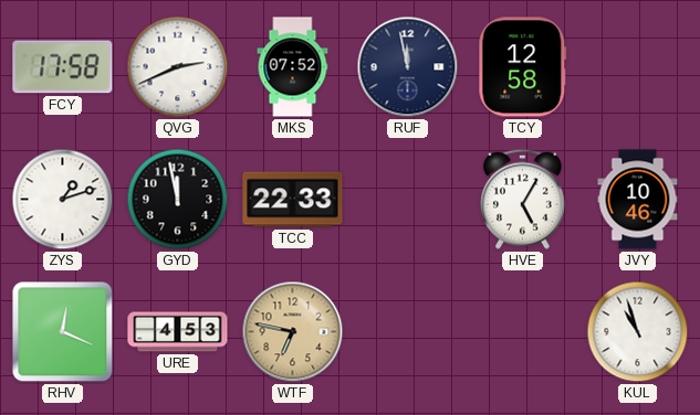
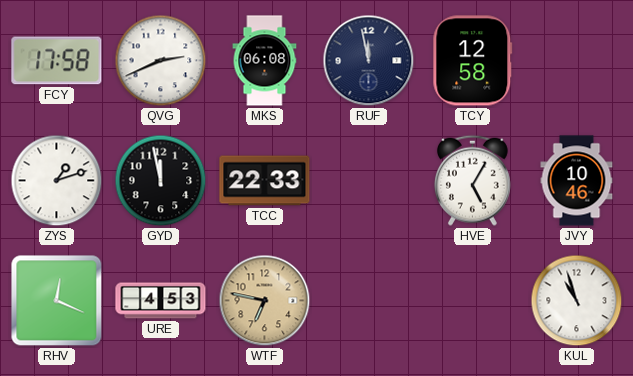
MKS: 07:52 -> 06:08
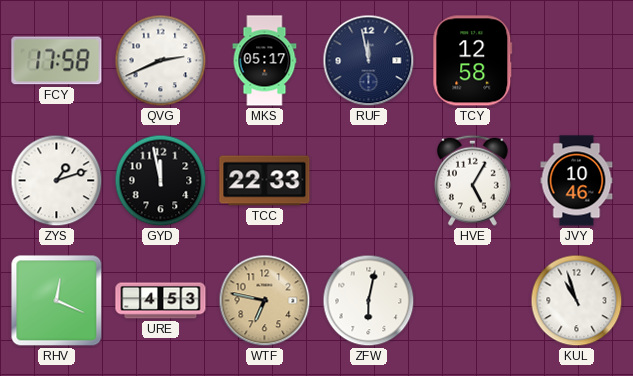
MKS: 06:08 -> 05:17
ZFW: none -> 6:02
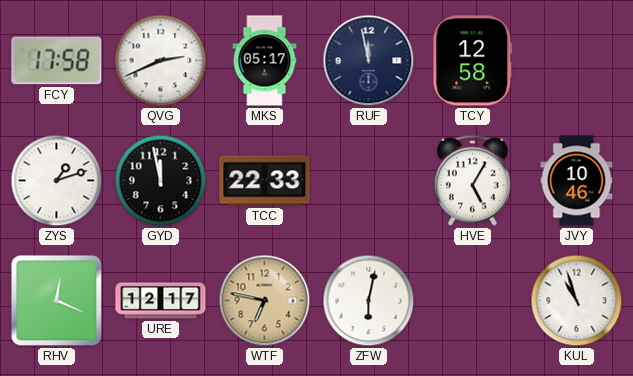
URE: 4:53 -> 12:17
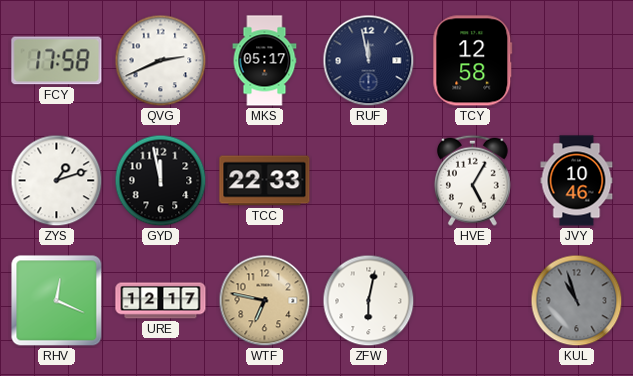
KUL dial: white -> grey
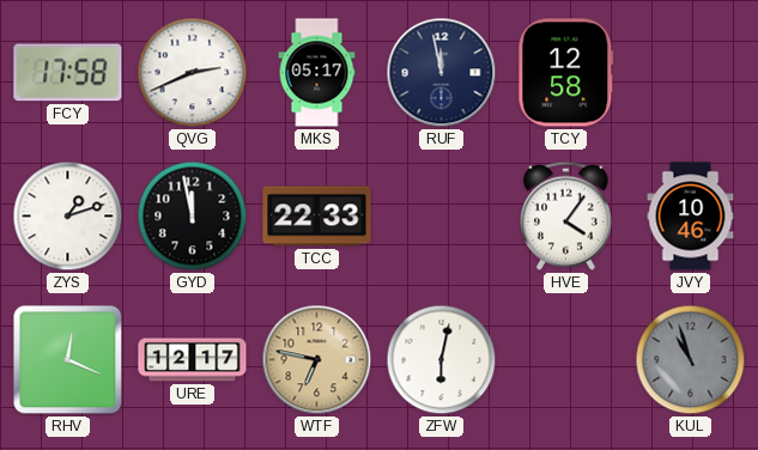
HVE: 5:05 -> 4:06
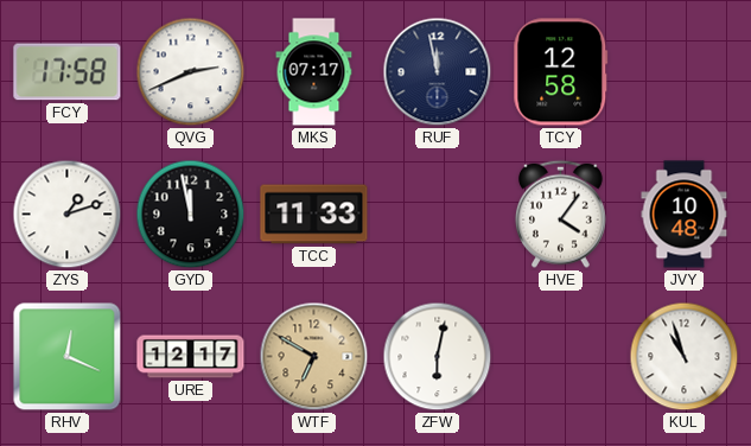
MKS: 05:17 -> 07:17
TCC: 22:33 -> 11:33
JVY: 10:46 -> 10:48
WTF: 6:47 -> 6:50
KUL dial: grey -> white
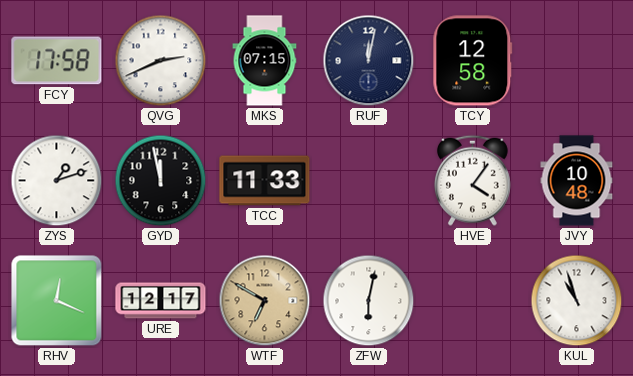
MKS: 07:17 -> 07:15
RUF: 11:58 -> 12:02
